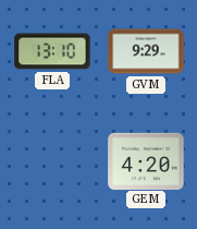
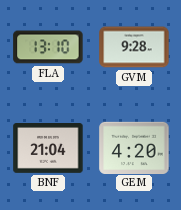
GVM: 9:29 -> 9:28
BNF: none -> 21:04
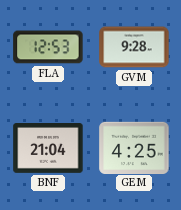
FLA: 13:10 -> 12:53
GEM: 4:20 -> 4:25
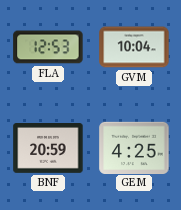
GVM: 9:28 -> 10:04
BNF: 21:04 -> 20:59
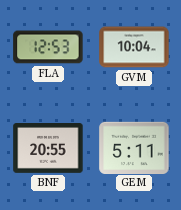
BNF: 20:59 -> 20:55
GEM: 4:25 -> 5:11
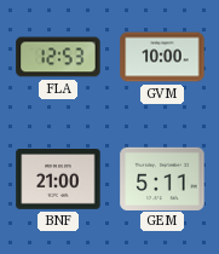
GVM: 10:04 -> 10:00
BNF: 20:55 -> 21:00
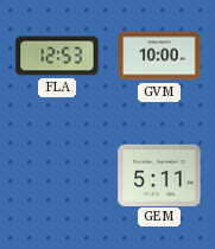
BNF: 21:00 -> none
